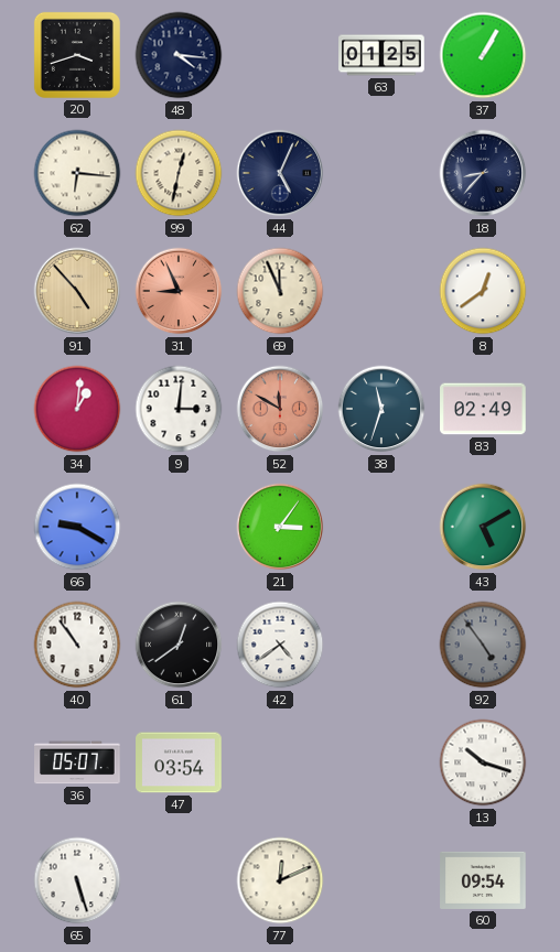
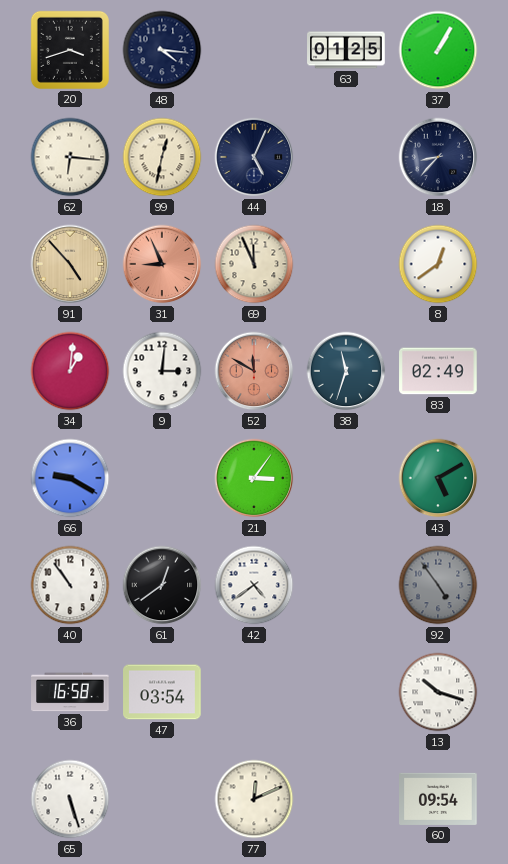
36: 05:07 -> 16:58
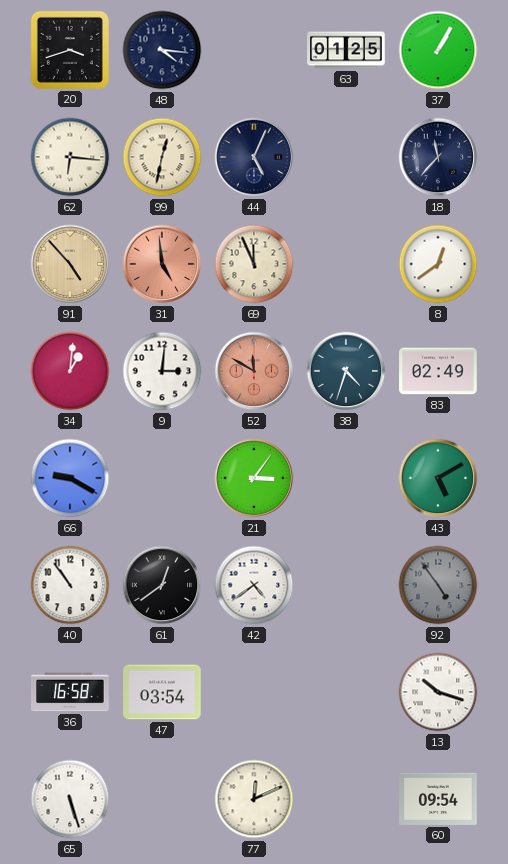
18: 8:37 -> 11:37
31: 8:56 -> 4:59
38: 11:33 -> 4:33
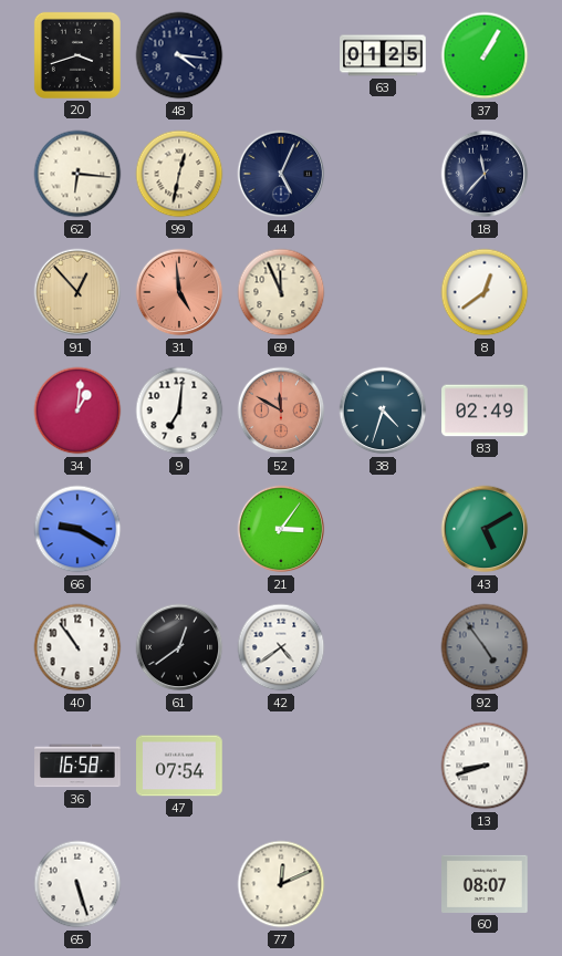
91: 4:53 -> 12:53
9: 3:01 -> 7:01
47: 03:54 -> 07:54
13: 10:18 -> 8:42
60: 09:54 -> 08:07
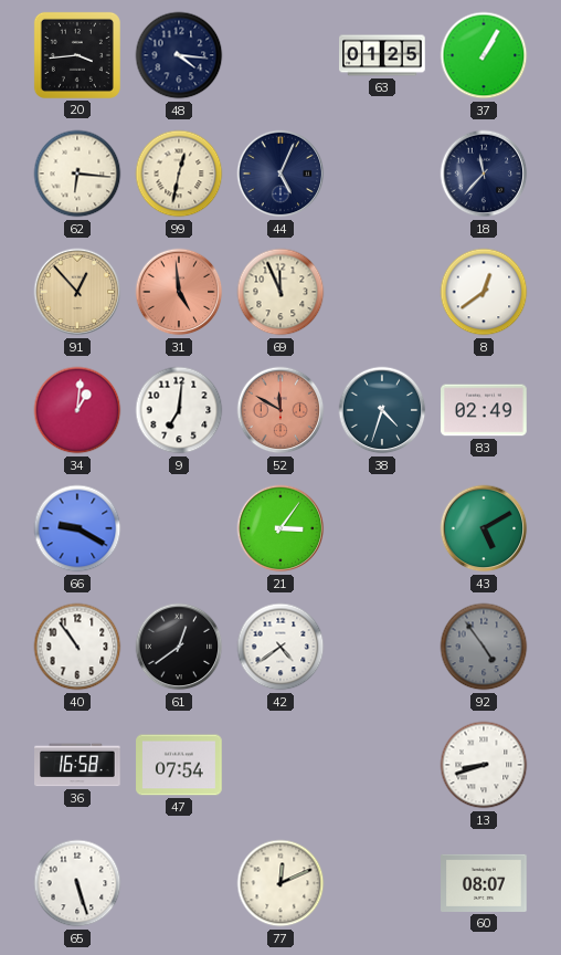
20: 3:42 -> 3:44
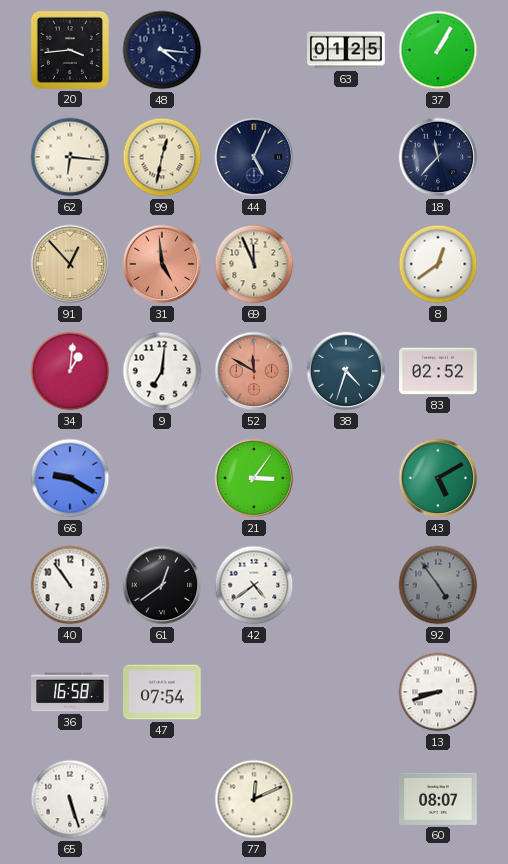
83: 02:49 -> 02:52
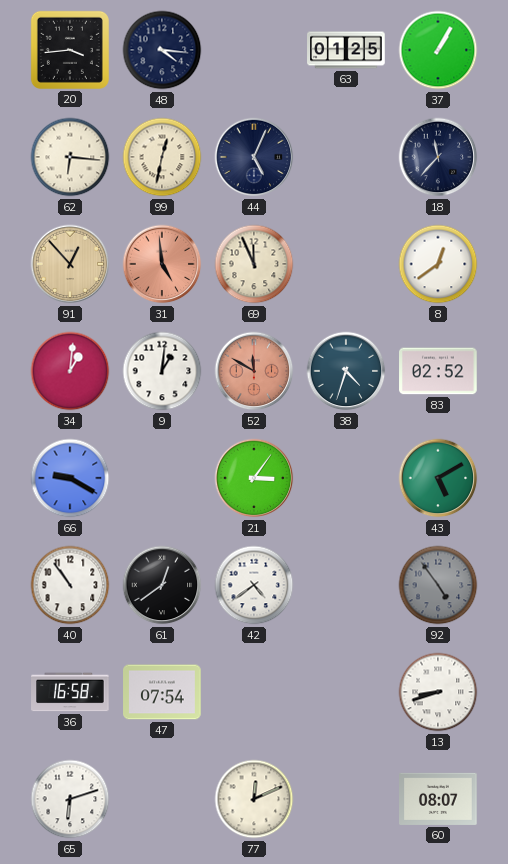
9: 7:01 -> 1:01
65: 5:27 -> 6:12
